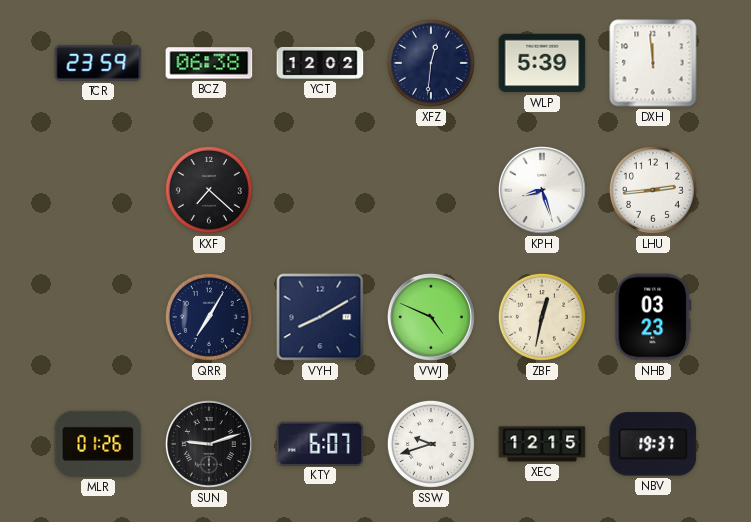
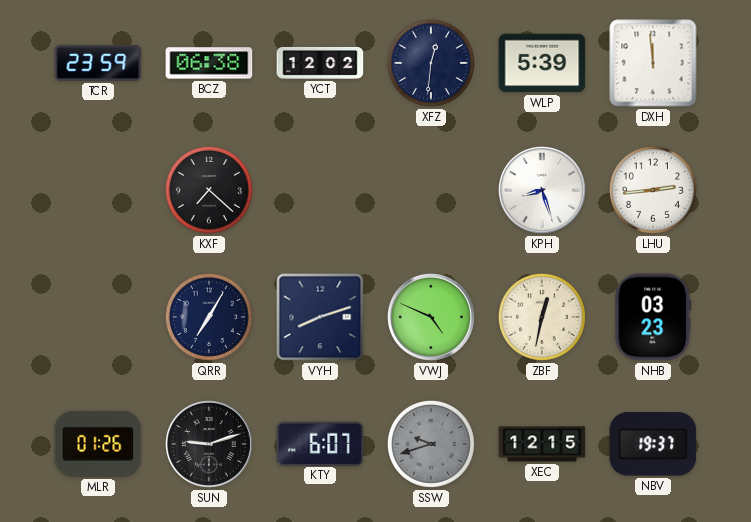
VYH: 8:10 -> 8:12
SSW dial: white -> grey
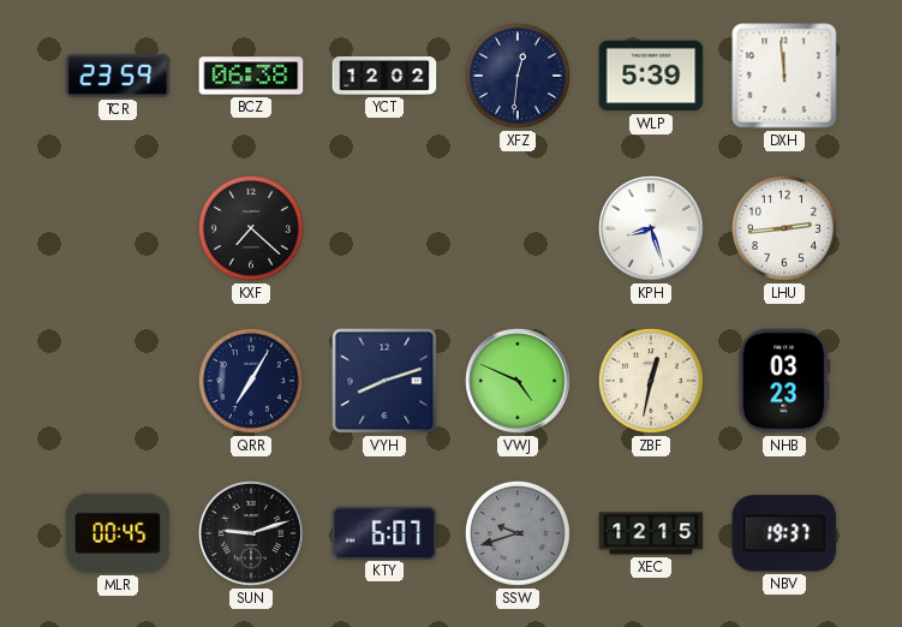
MLR: 01:26 -> 00:45
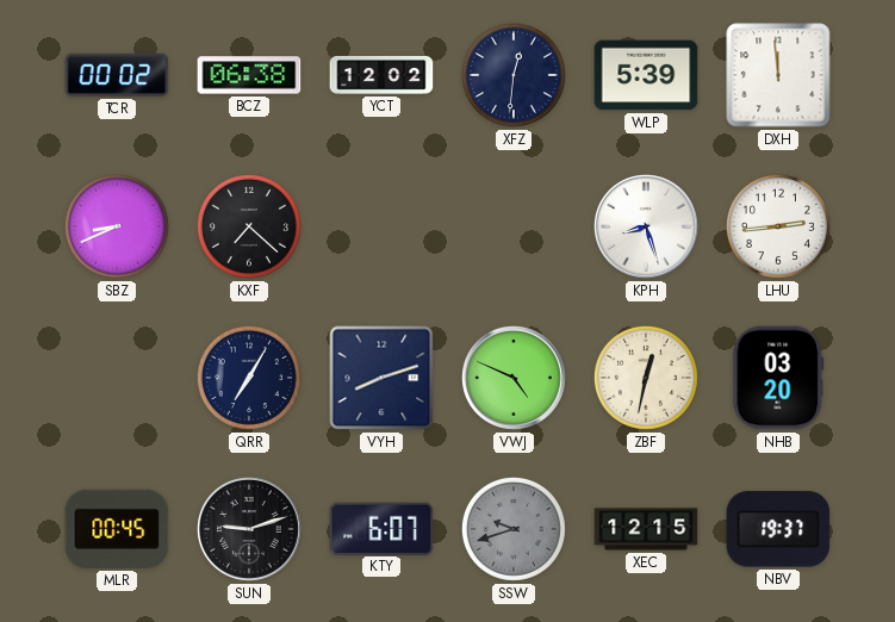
TCR: 23:59 -> 00:02
SBZ: none -> 8:41
NHB: 03:23 -> 03:20
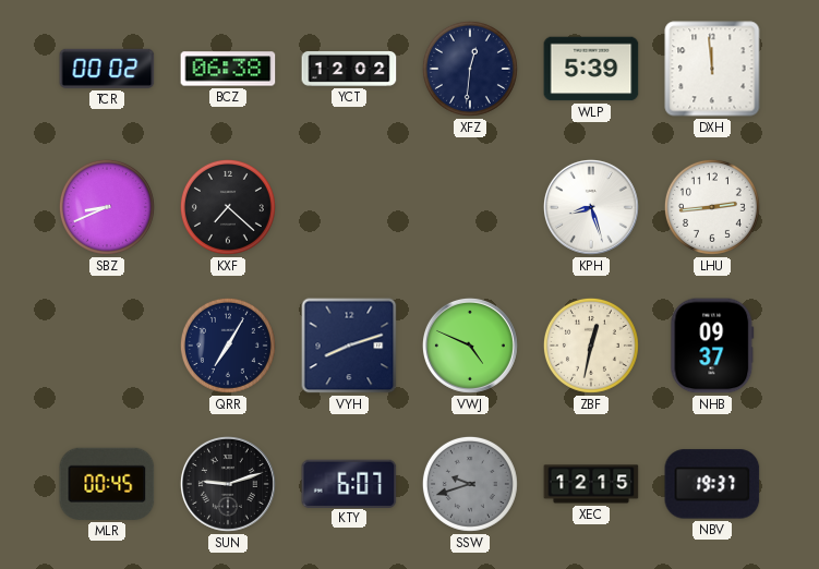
NHB: 03:20 -> 09:37
